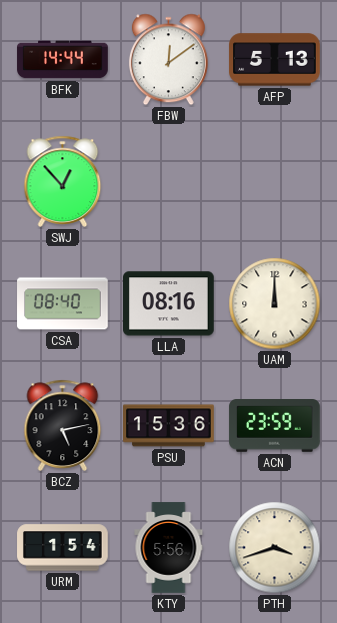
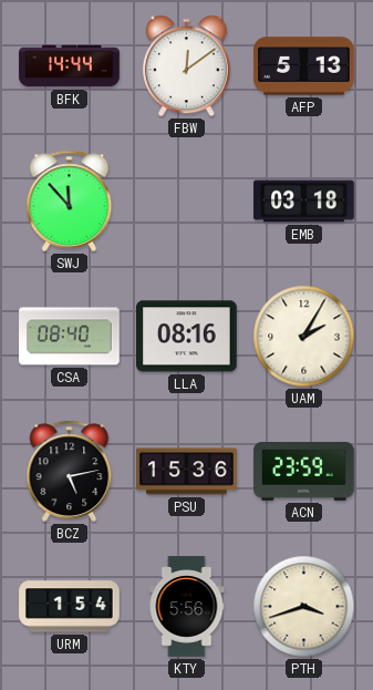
SWJ: 12:53 -> 11:53
EMB: none -> 03:18
UAM: 12:00 -> 2:05
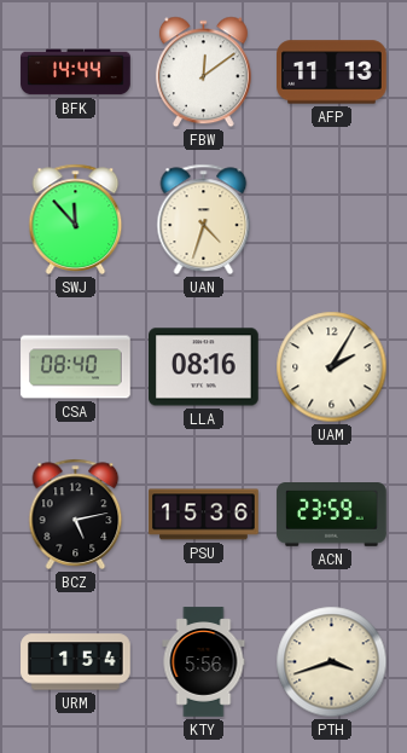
AFP: 5:13 -> 11:13
UAN: none -> 4:33
EMB: 03:18 -> none
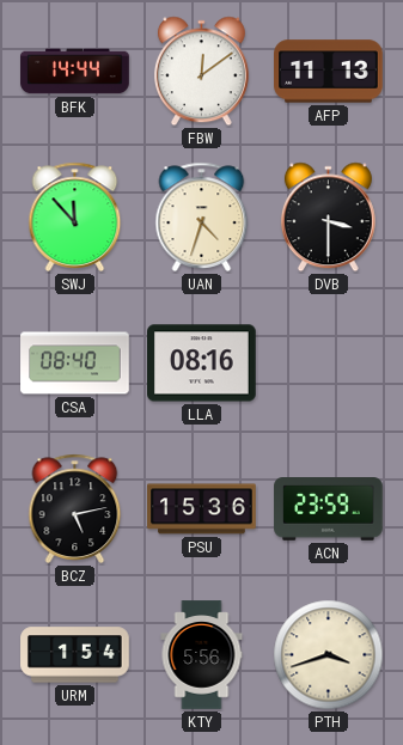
DVB: none -> 3:30
UAM: 2:05 -> none
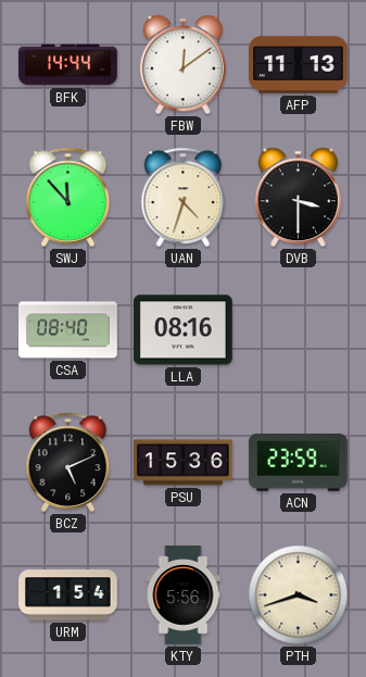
BCZ: 5:13 -> 5:11
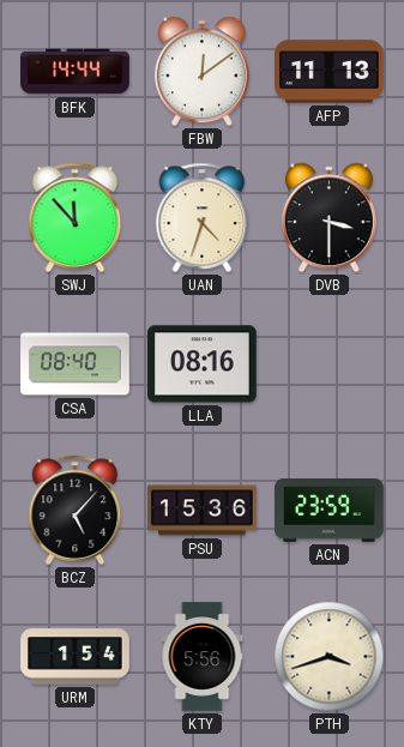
BCZ: 5:11 -> 5:07
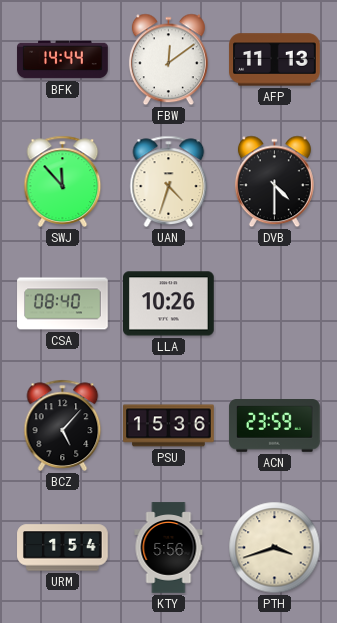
DVB: 3:30 -> 4:30
LLA: 08:16 -> 10:26
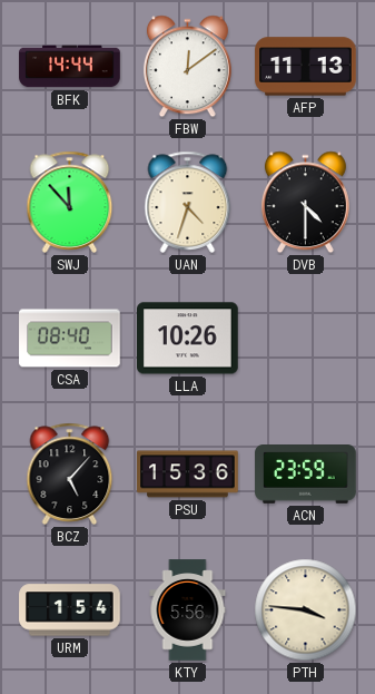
PTH: 3:42 -> 3:46
